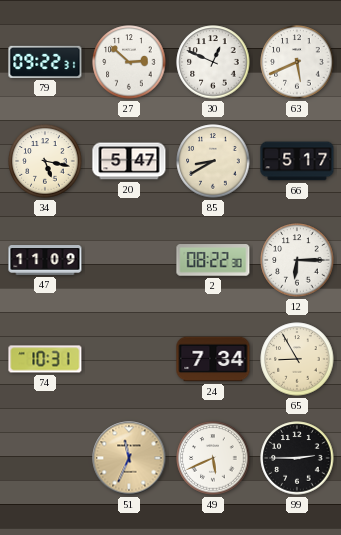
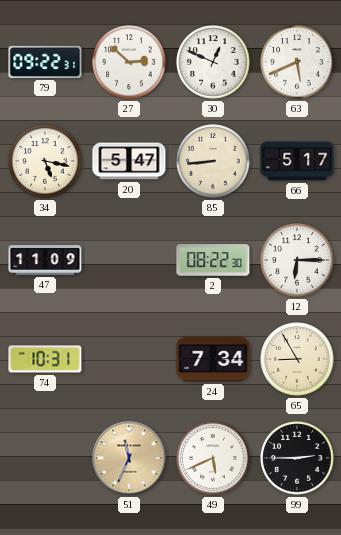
85: 8:40 -> 8:44
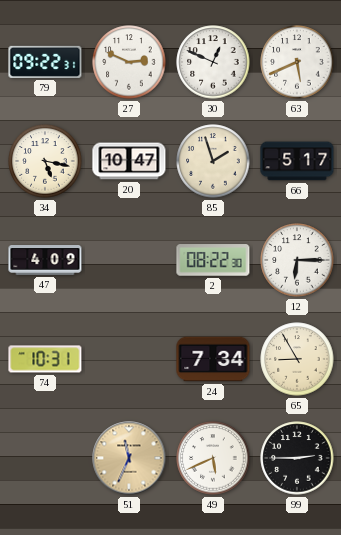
27: 2:52 -> 2:49
20: 5:47 -> 10:47
85: 8:44 -> 1:57
47: 11:09 -> 4:09
